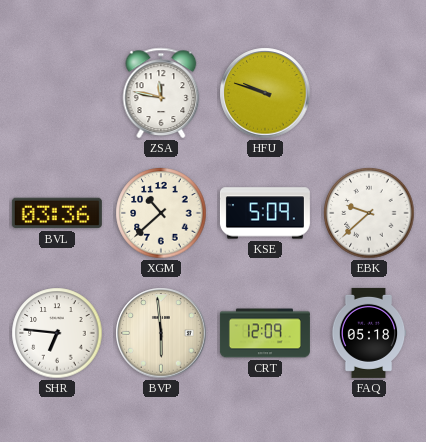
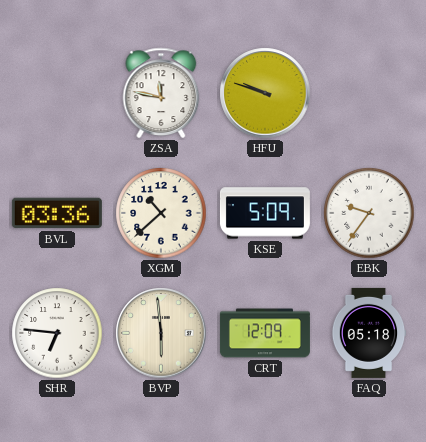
EBK: 9:38 -> 9:36
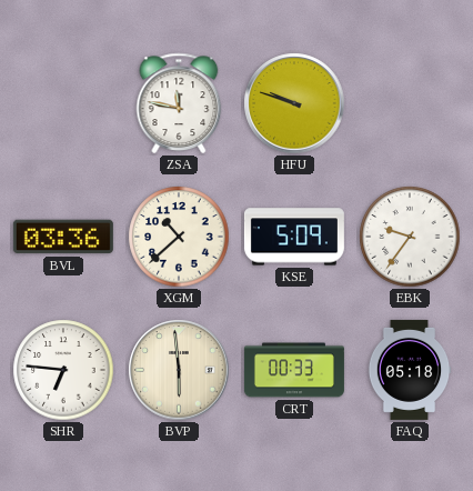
CRT: 12:09 -> 00:33
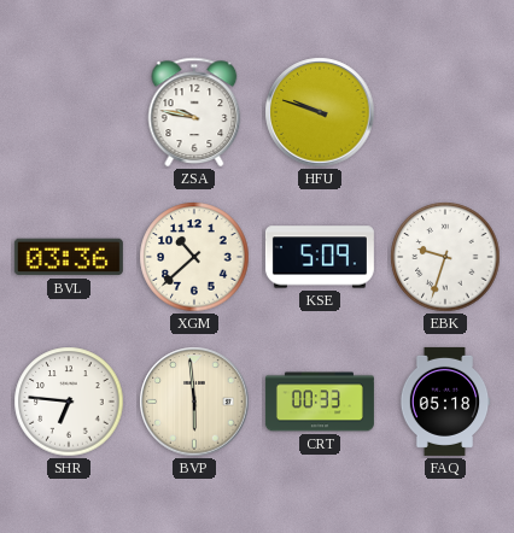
ZSA: 11:47 -> 9:47
EBK: 9:36 -> 9:33
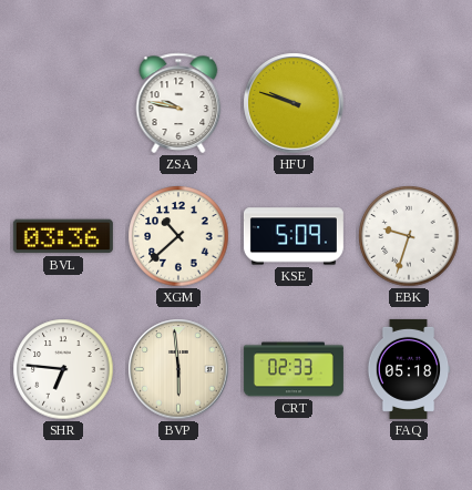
CRT: 00:33 -> 02:33
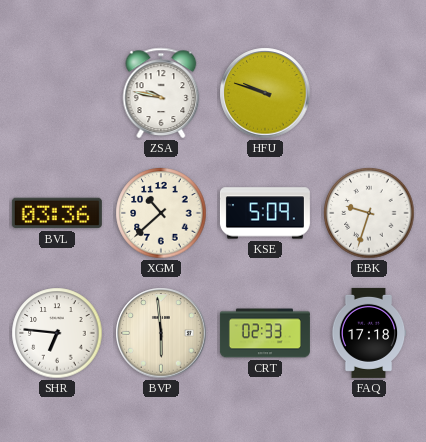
FAQ: 05:18 -> 17:18
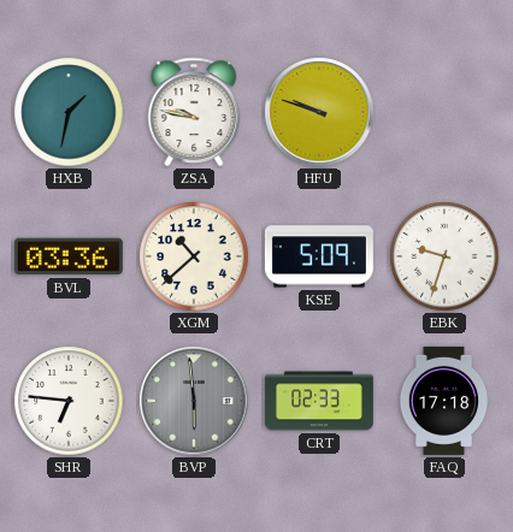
HXB: none -> 1:32
BVP dial: cream -> grey
